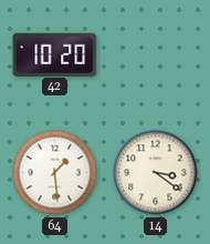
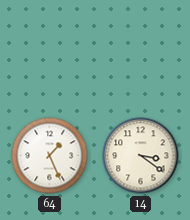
42: 10:20 -> none
64: 1:29 -> 1:26
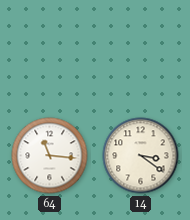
64: 1:26 -> 11:16
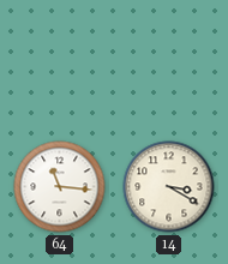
14: 3:21 -> 3:20
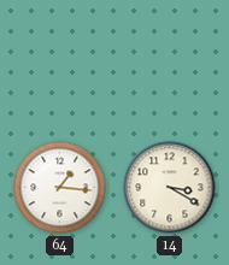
64: 11:16 -> 1:16
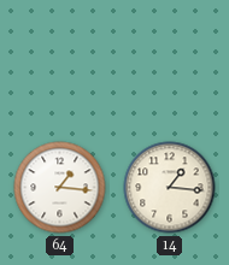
14: 3:20 -> 1:16
